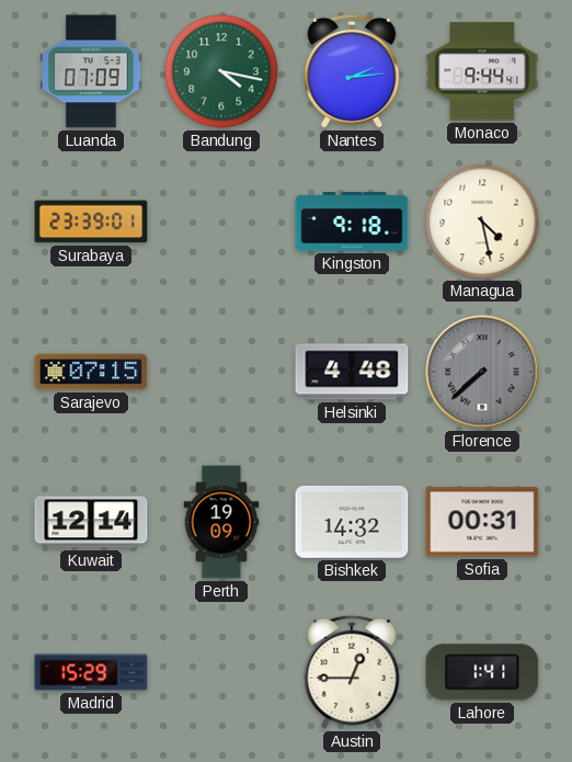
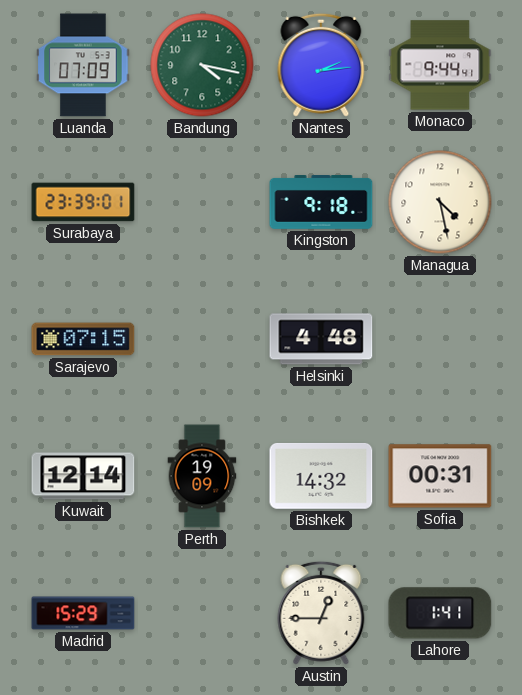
Florence: 7:38 -> none
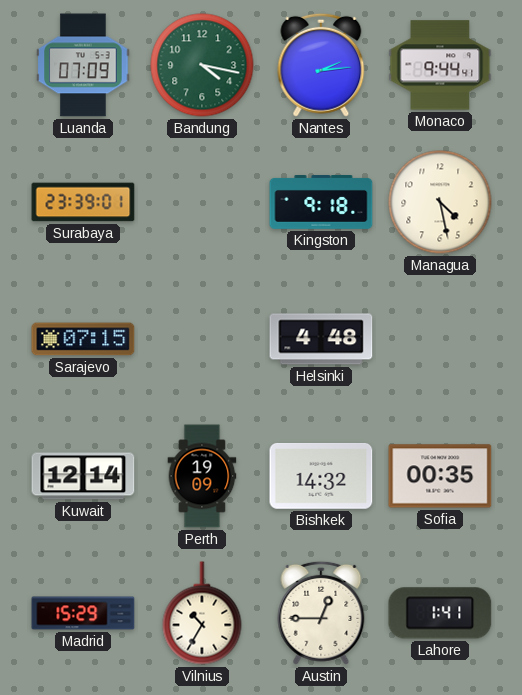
Sofia: 00:31 -> 00:35
Vilnius: none -> 10:35
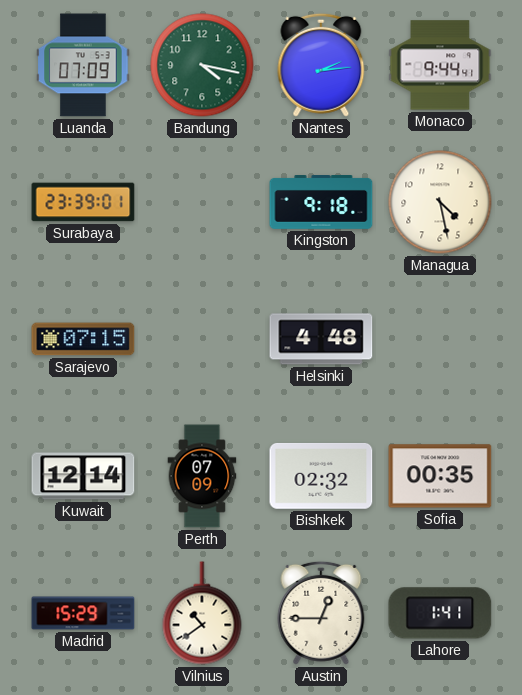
Perth: 19:09 -> 07:09
Bishkek: 14:32 -> 02:32
Vilnius: 10:35 -> 10:39
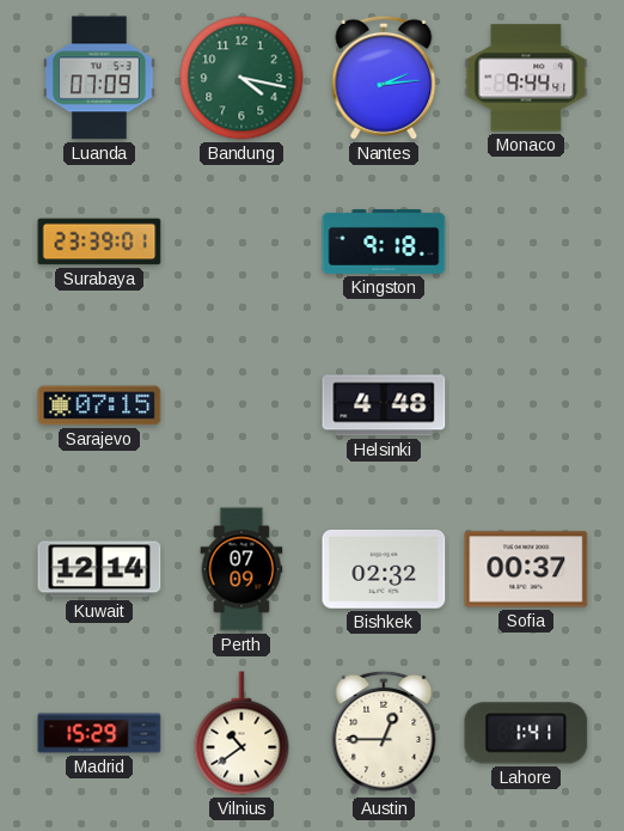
Managua: 4:28 -> none
Sofia: 00:35 -> 00:37
